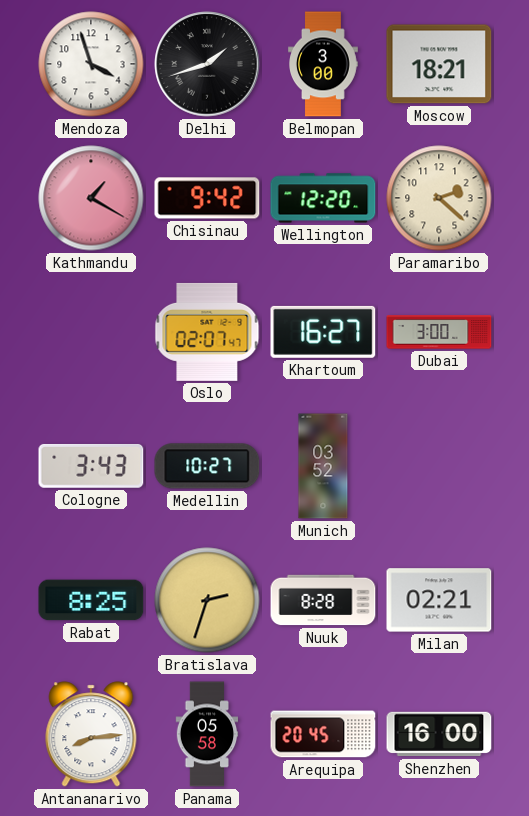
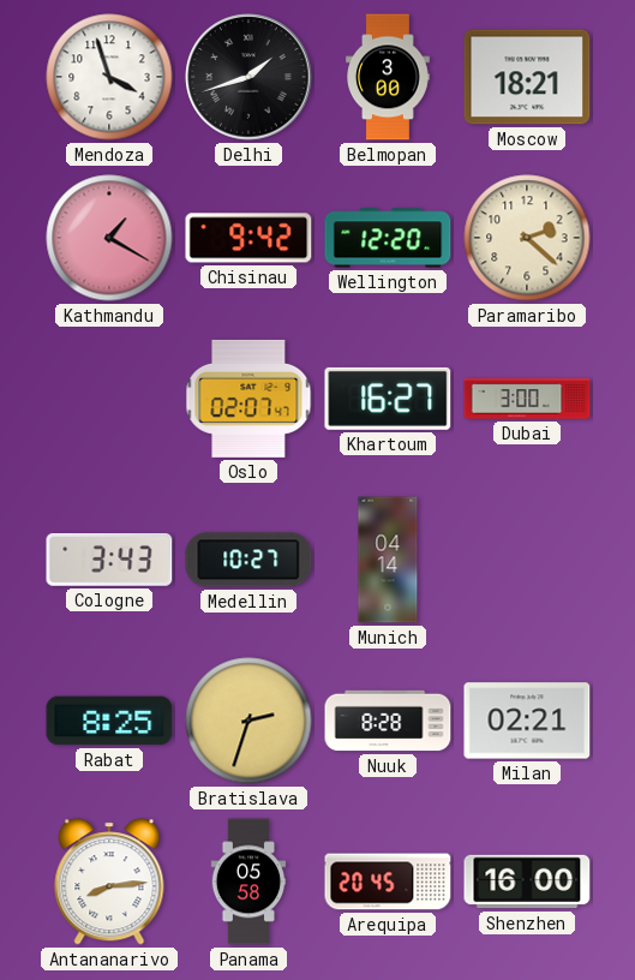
Munich: 03:52 -> 04:14
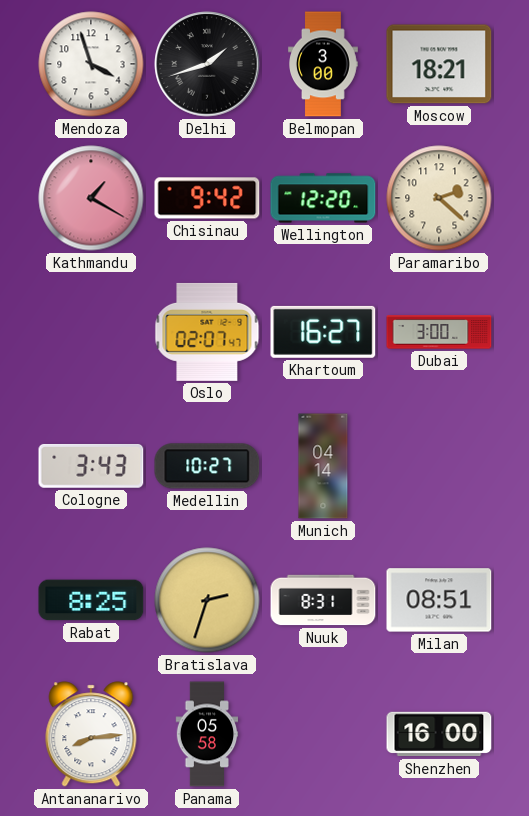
Nuuk: 8:28 -> 8:31
Milan: 02:21 -> 08:51
Arequipa: 20:45 -> none
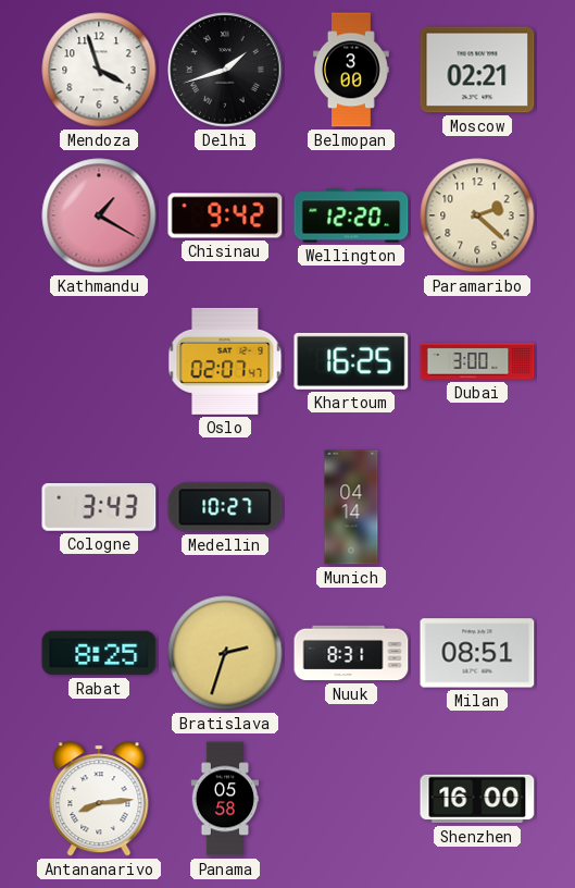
Moscow: 18:21 -> 02:21
Khartoum: 16:27 -> 16:25
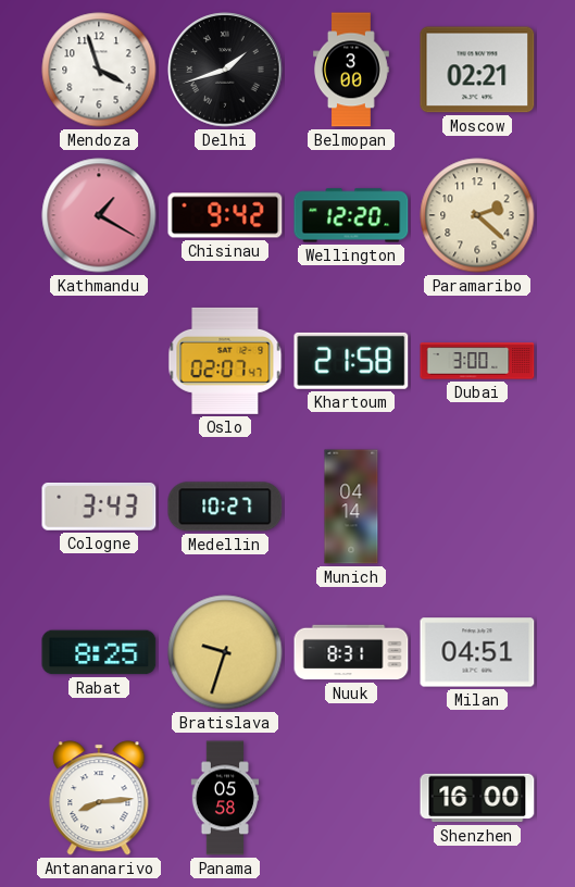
Khartoum: 16:25 -> 21:58
Bratislava: 2:33 -> 9:33
Milan: 08:51 -> 04:51
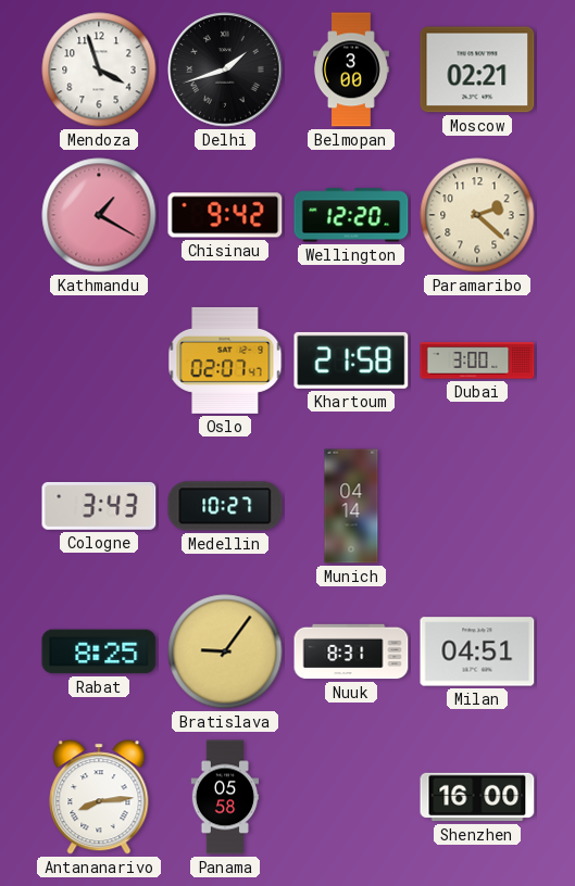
Bratislava: 9:33 -> 9:06
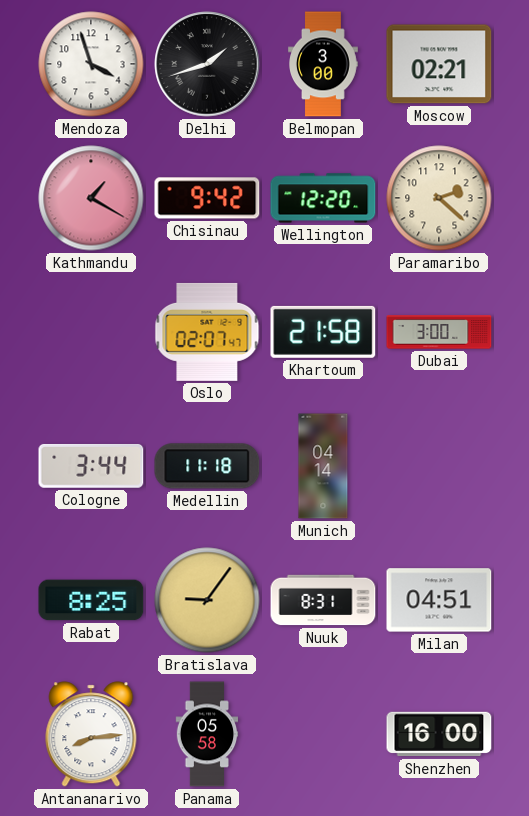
Cologne: 3:43 -> 3:44
Medellin: 10:27 -> 11:18
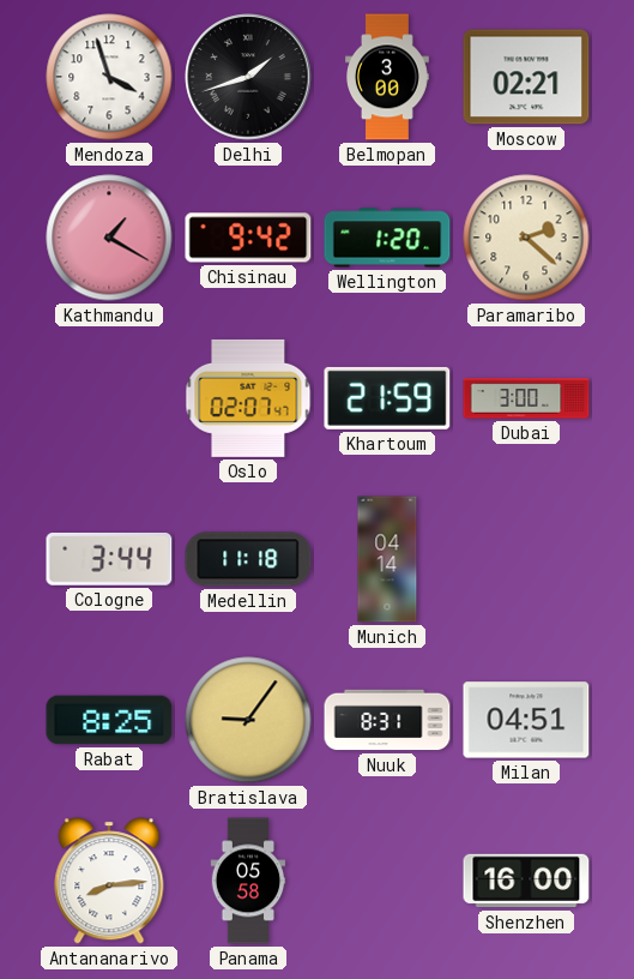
Wellington: 12:20 -> 1:20
Khartoum: 21:58 -> 21:59
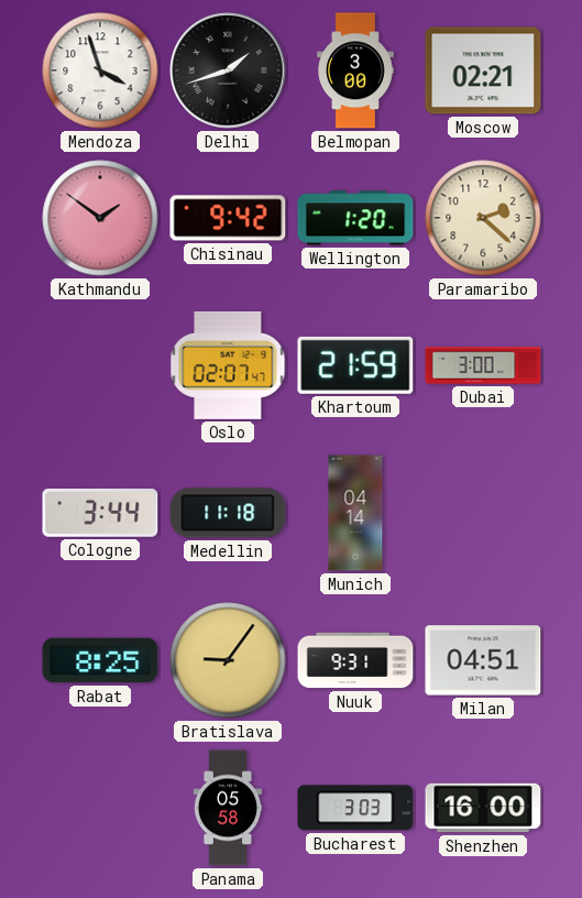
Kathmandu: 1:20 -> 1:51
Nuuk: 8:31 -> 9:31
Antananarivo: 8:14 -> none
Bucharest: none -> 3:03
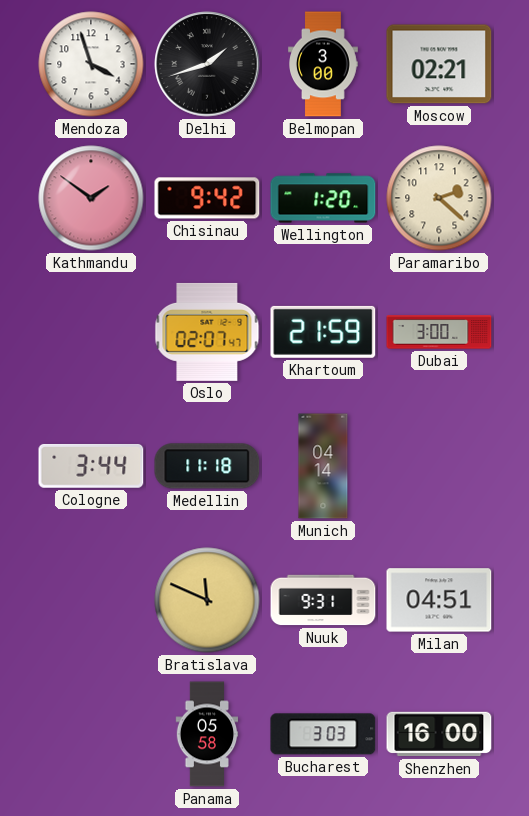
Rabat: 8:25 -> none
Bratislava: 9:06 -> 11:49
